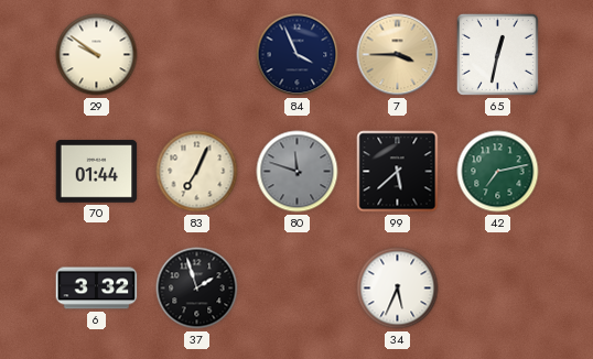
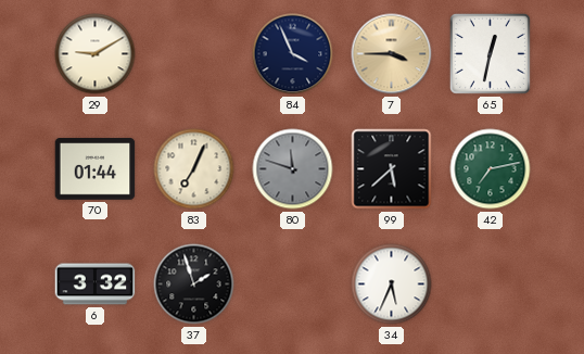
29: 9:51 -> 9:10
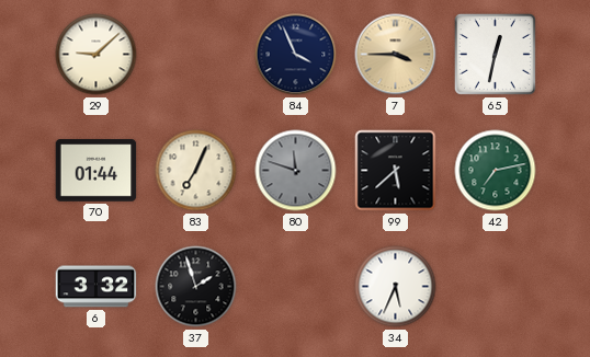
29: 9:10 -> 9:08
